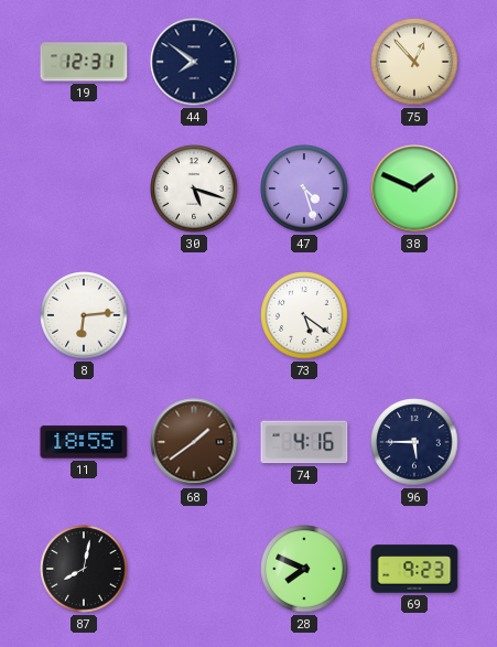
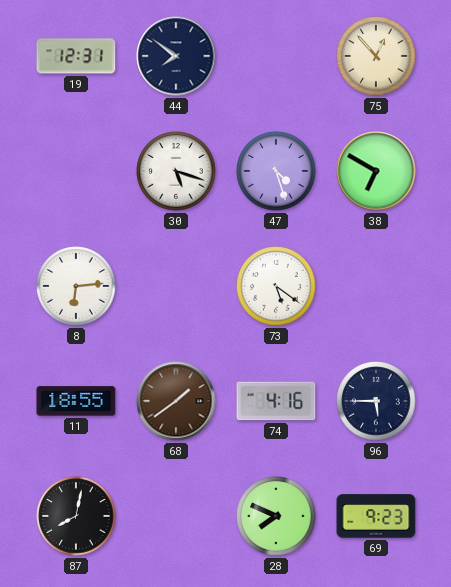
38: 1:49 -> 6:50
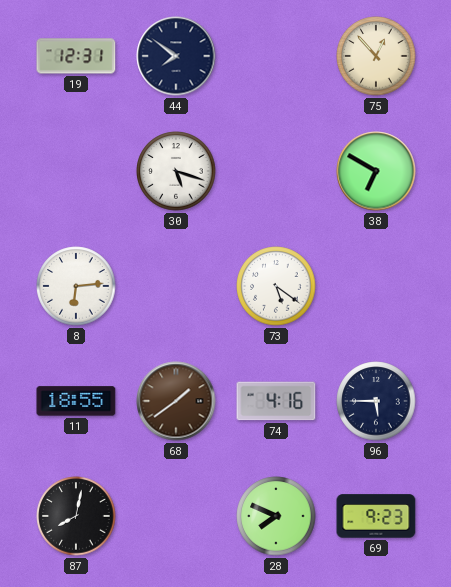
47: 4:27 -> none
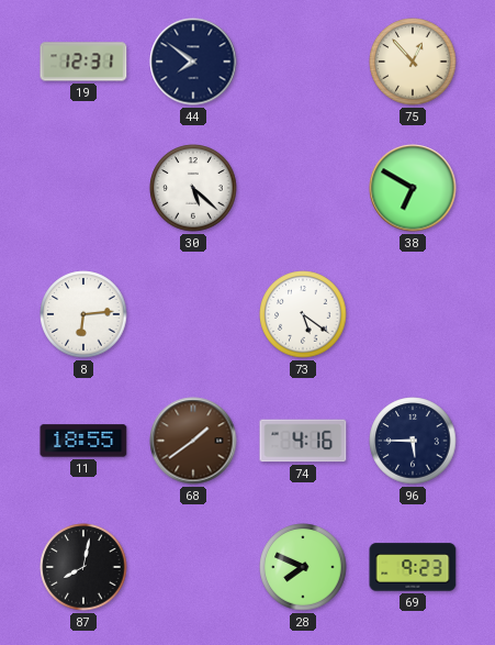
30: 5:18 -> 5:22
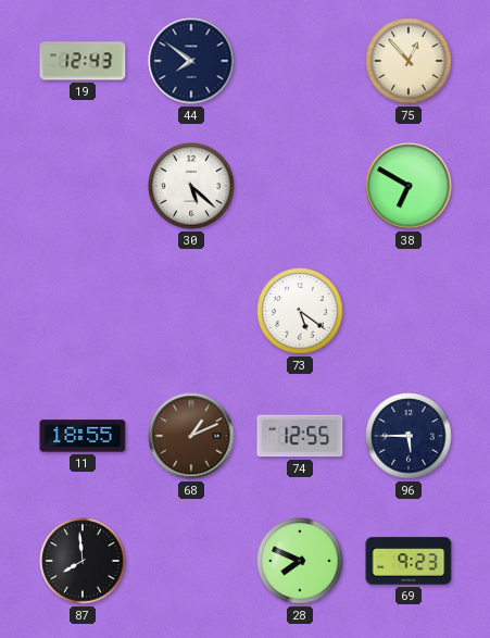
19: 12:31 -> 12:43
8: 6:14 -> none
68: 1:39 -> 1:11
74: 4:16 -> 12:55
87: 8:02 -> 7:59
